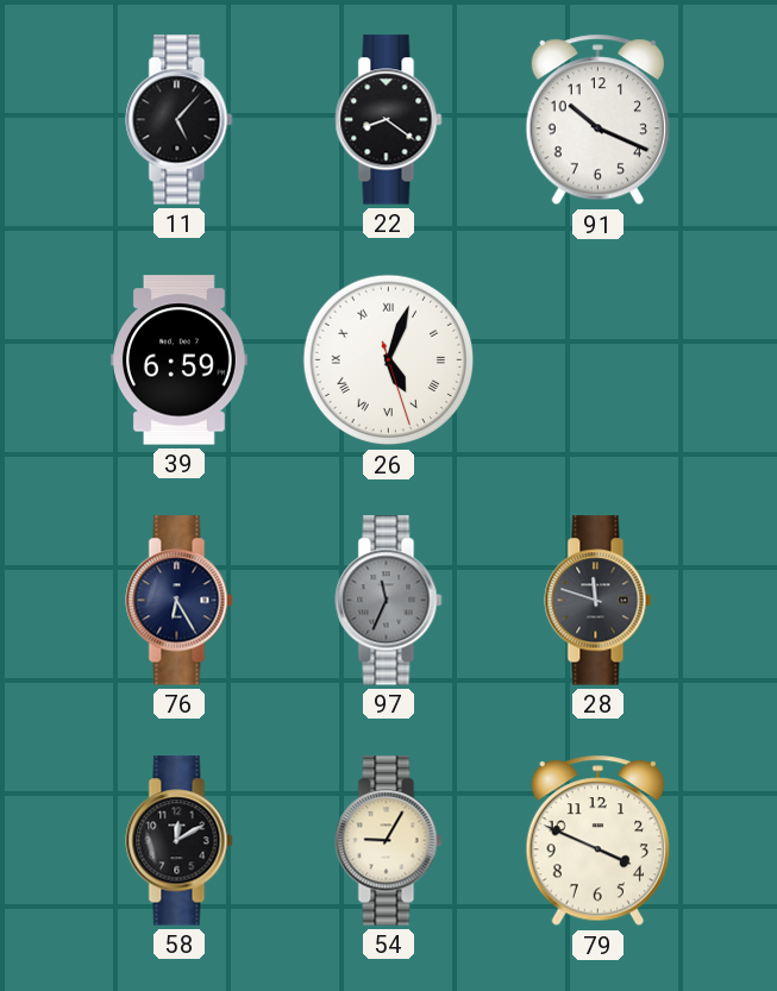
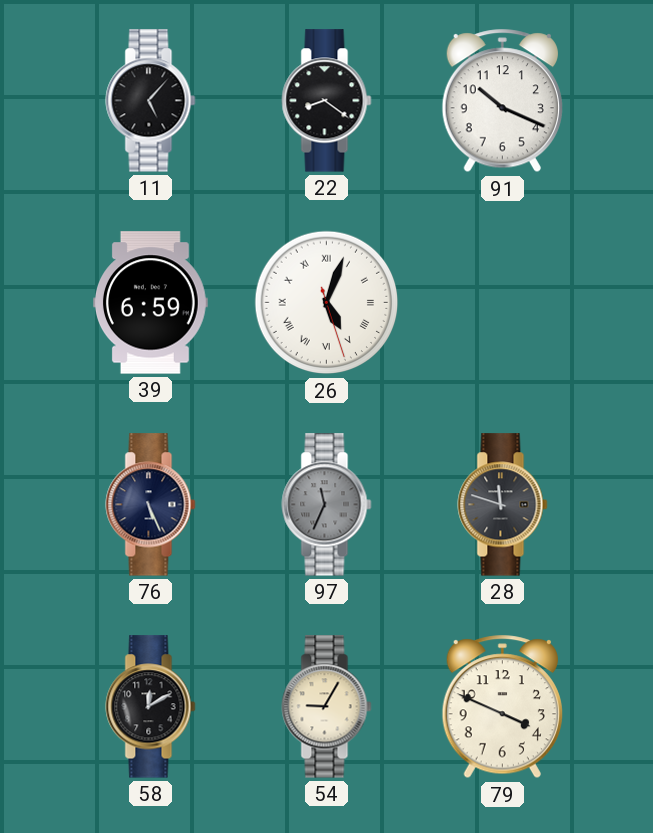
76: 6:25 -> 5:26
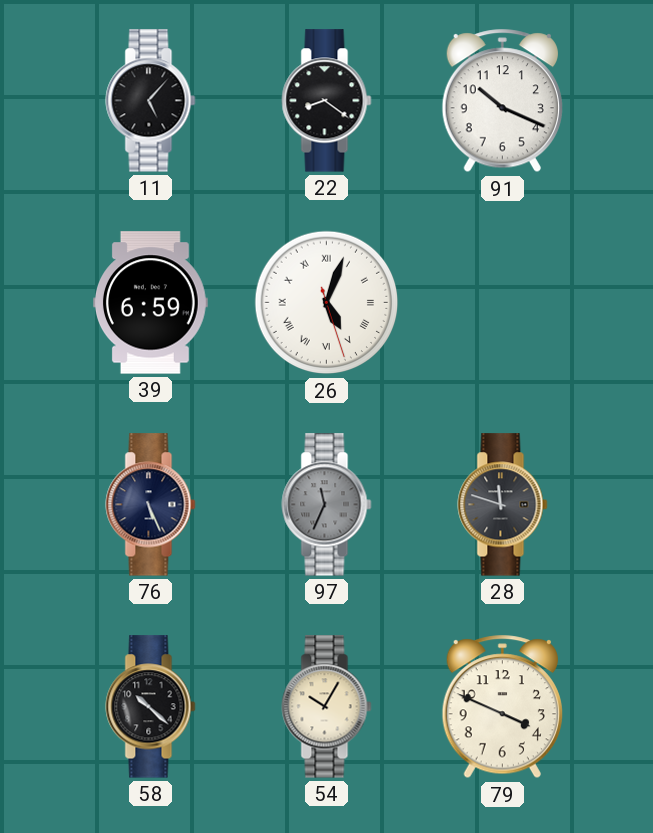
58: 12:10 -> 10:22
54: 9:05 -> 10:05
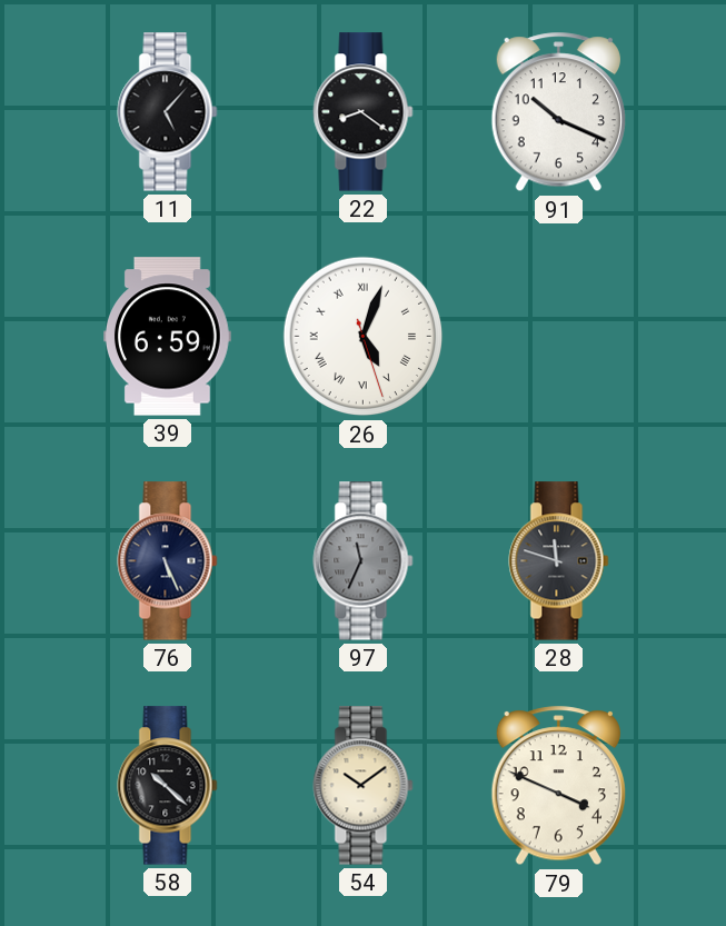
54: 10:05 -> 10:09
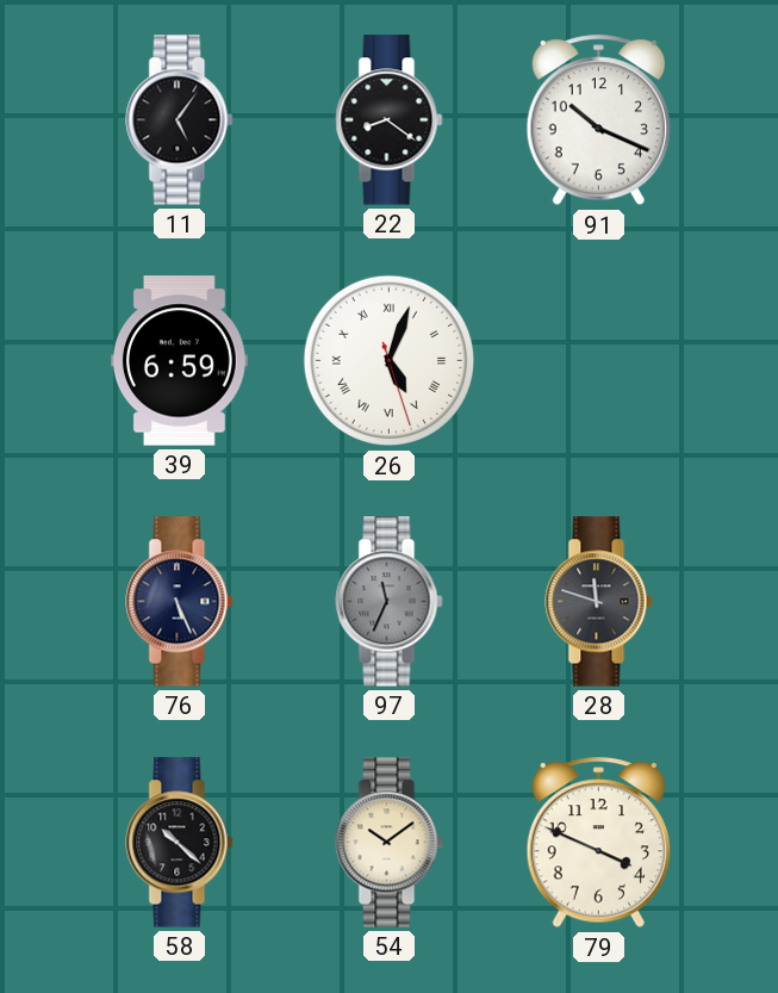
11: 5:07 -> 5:06
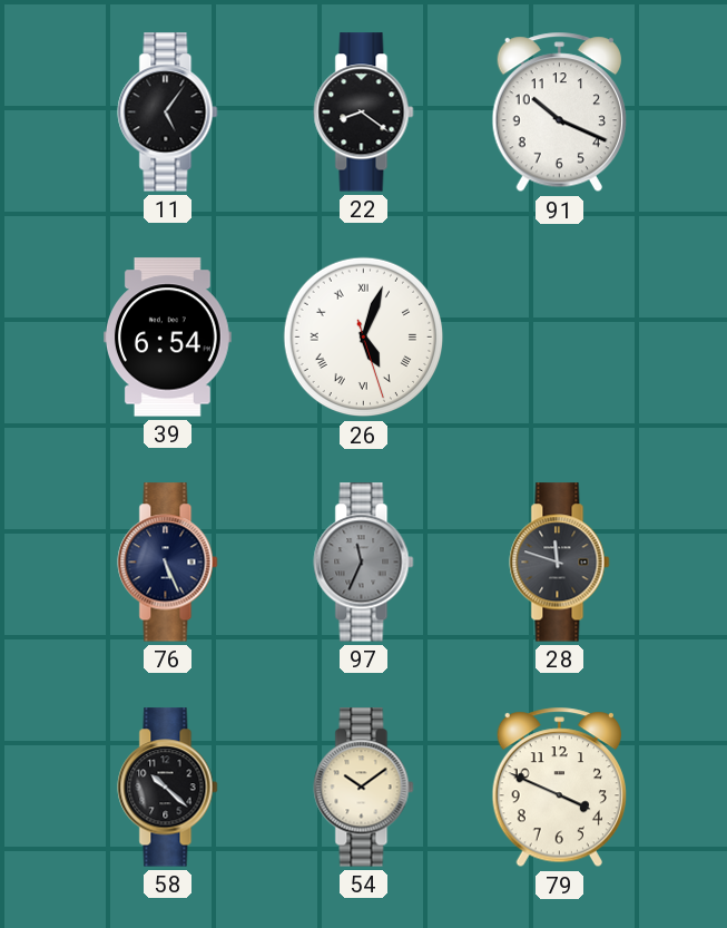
39: 6:59 -> 6:54
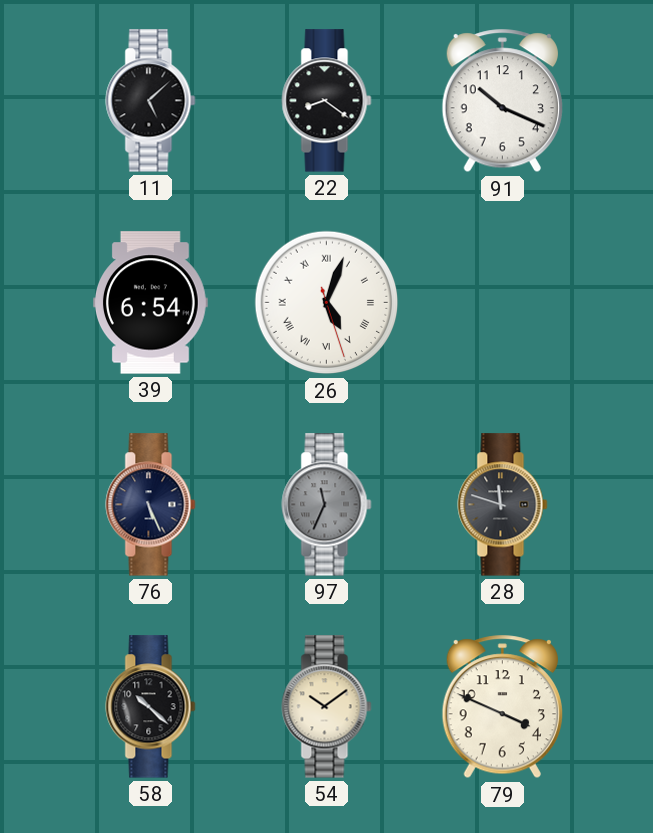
11: 5:06 -> 5:08
